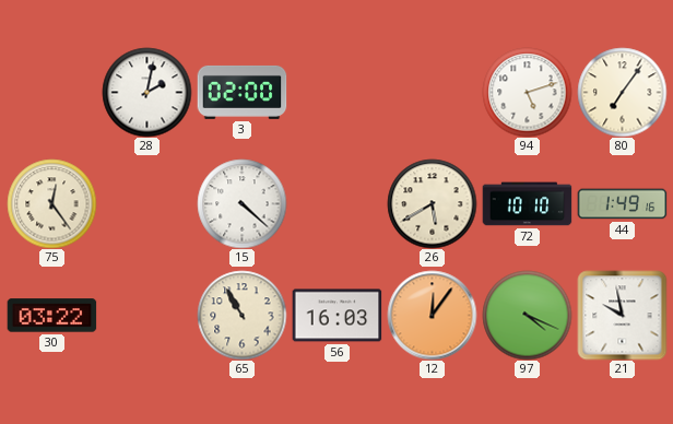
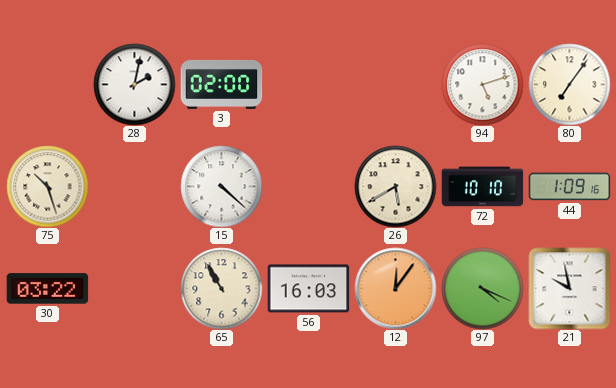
75: 12:24 -> 10:27
44: 1:49 -> 1:09
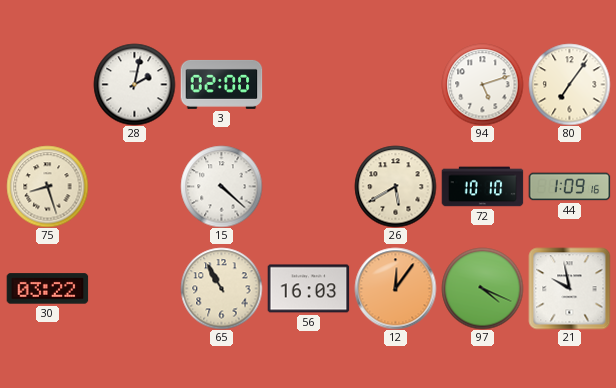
75: 10:27 -> 8:27
